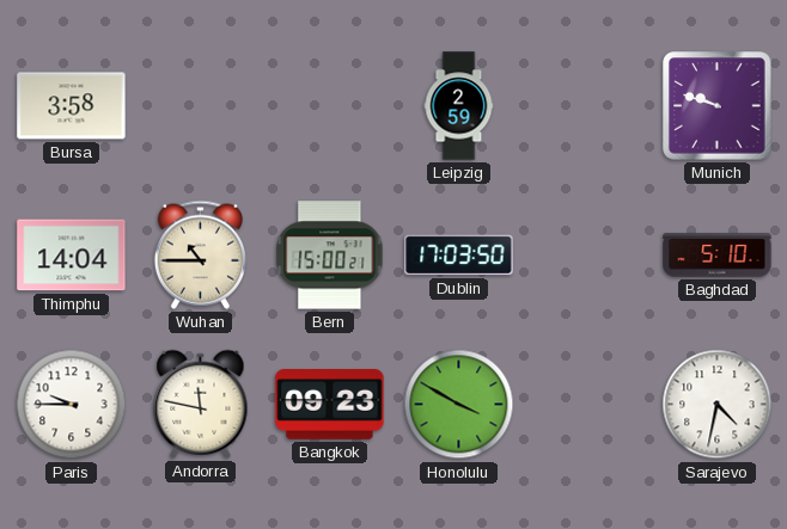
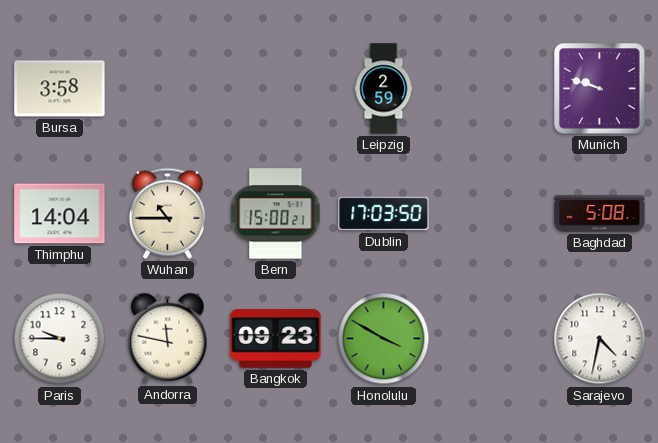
Baghdad: 5:10 -> 5:08
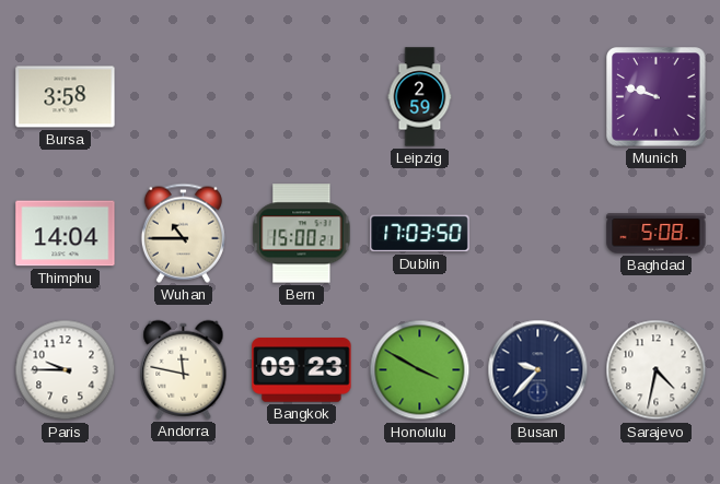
Busan: none -> 9:37
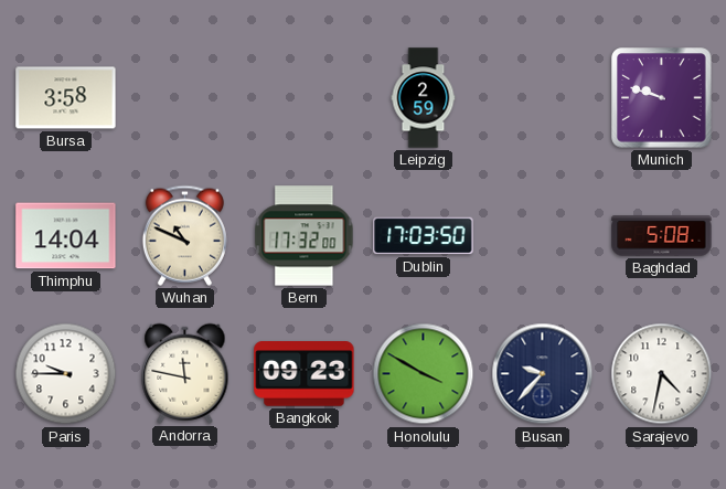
Wuhan: 10:45 -> 10:49
Bern: 15:00 -> 17:32
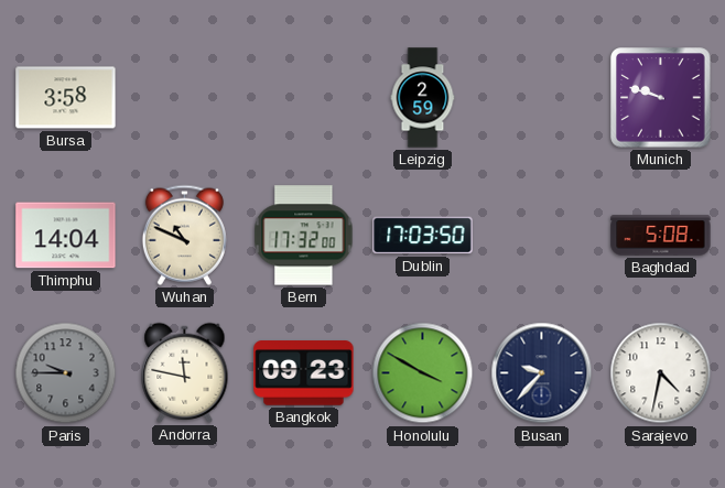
Paris dial: white -> grey
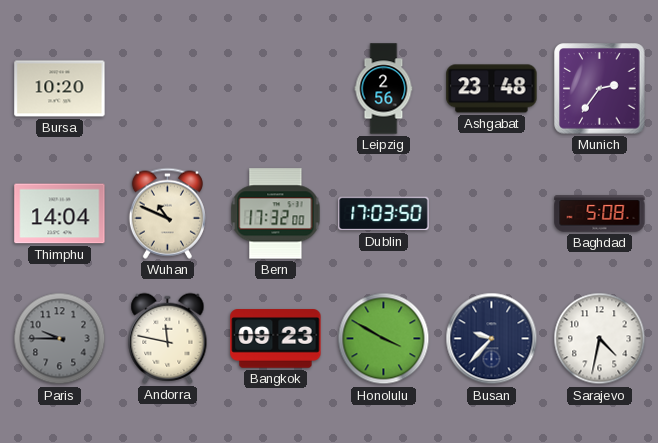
Bursa: 3:58 -> 10:20
Leipzig: 2:59 -> 2:56
Ashgabat: none -> 23:48
Munich: 9:48 -> 2:36
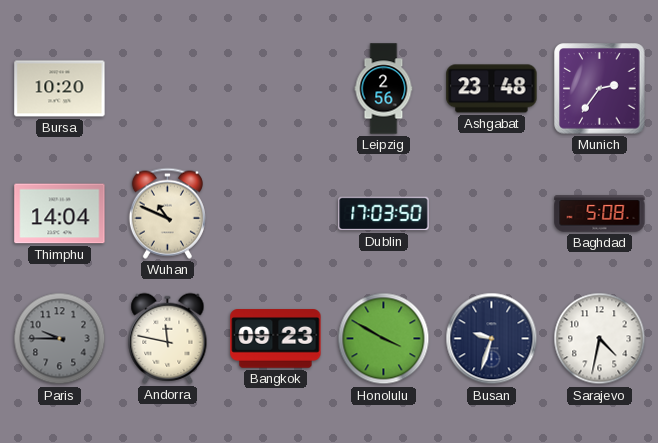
Bern: 17:32 -> none
Busan: 9:37 -> 9:33
